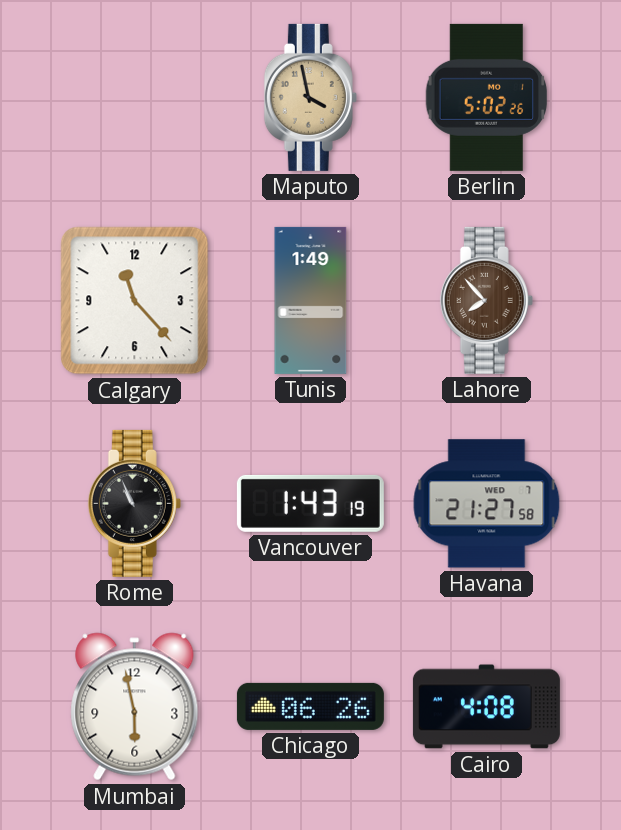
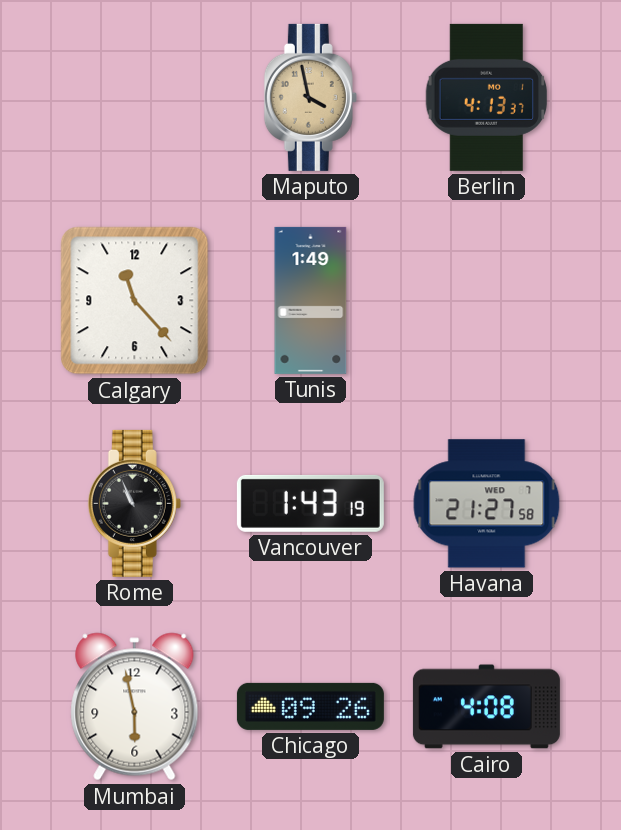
Berlin: 5:02 -> 4:13
Lahore: 7:53 -> none
Chicago: 06:26 -> 09:26
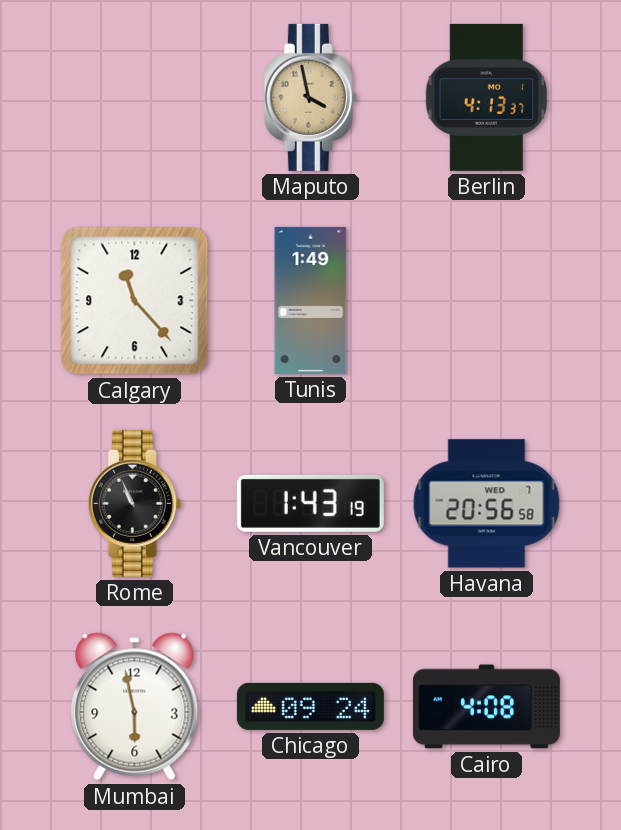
Havana: 21:27 -> 20:56
Chicago: 09:26 -> 09:24
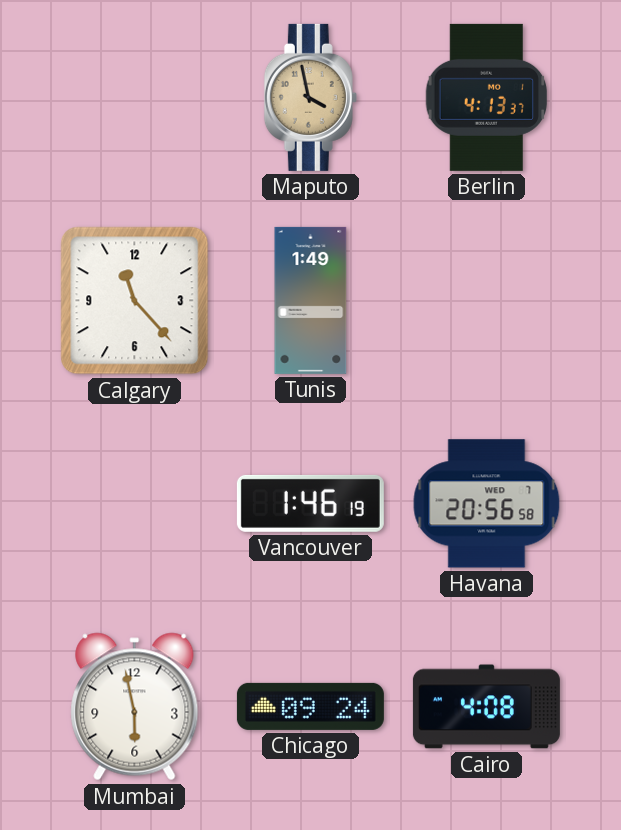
Rome: 10:56 -> none
Vancouver: 1:43 -> 1:46
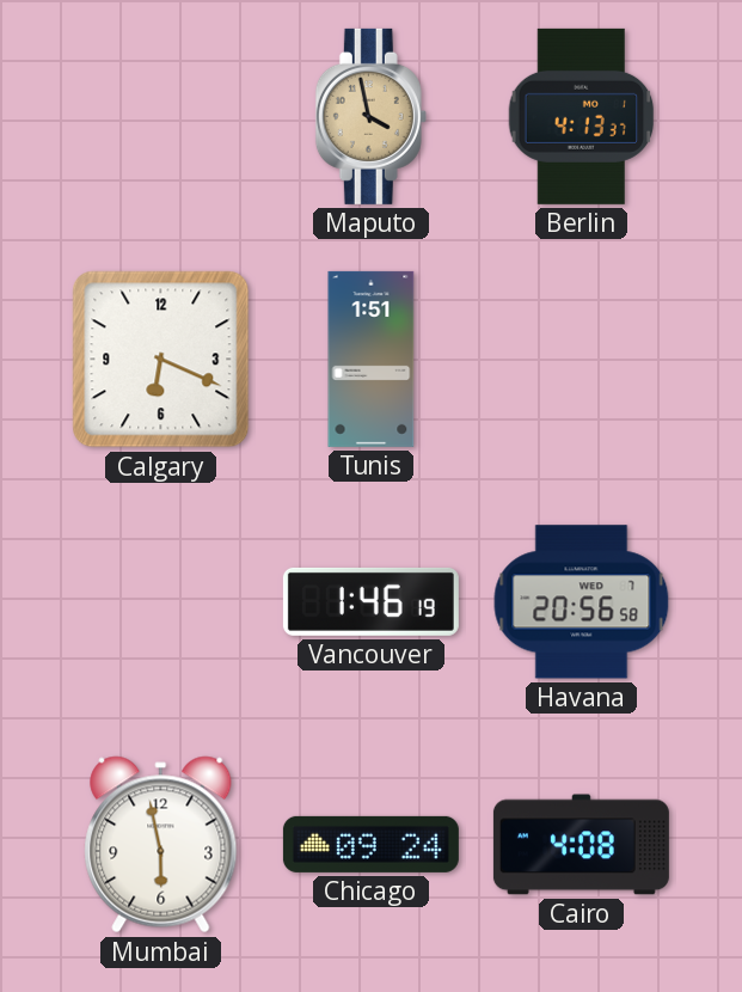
Calgary: 11:23 -> 6:19
Tunis: 1:49 -> 1:51
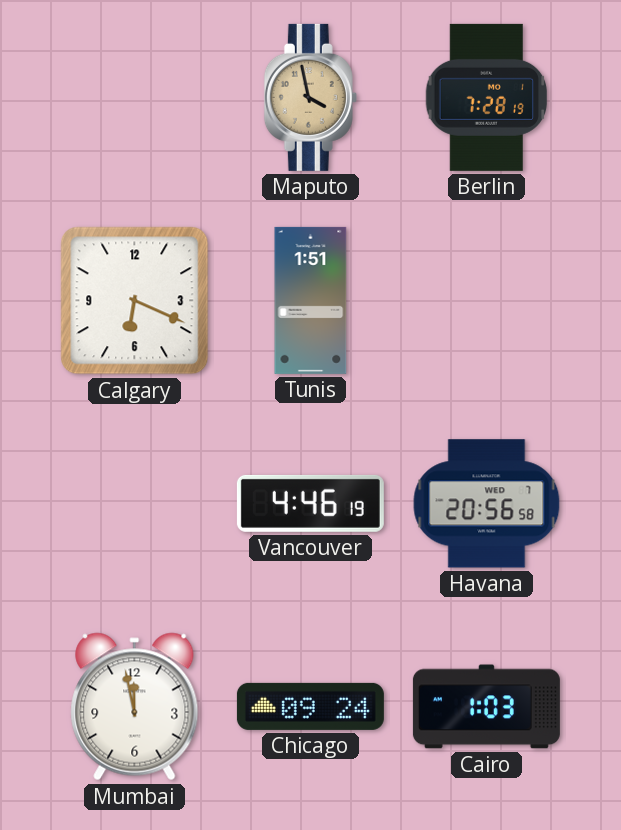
Berlin: 4:13 -> 7:28
Vancouver: 1:46 -> 4:46
Mumbai: 5:58 -> 11:58
Cairo: 4:08 -> 1:03
